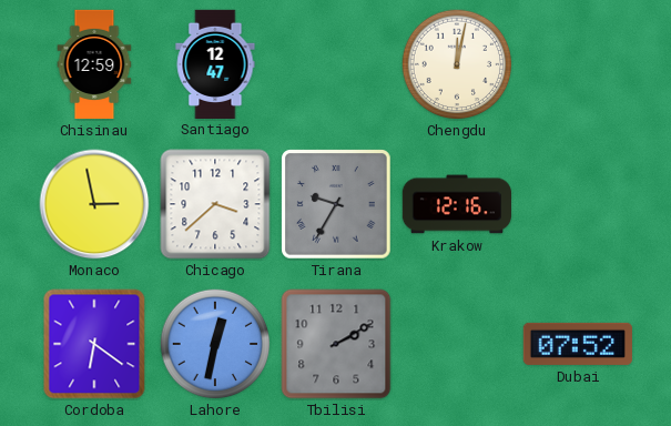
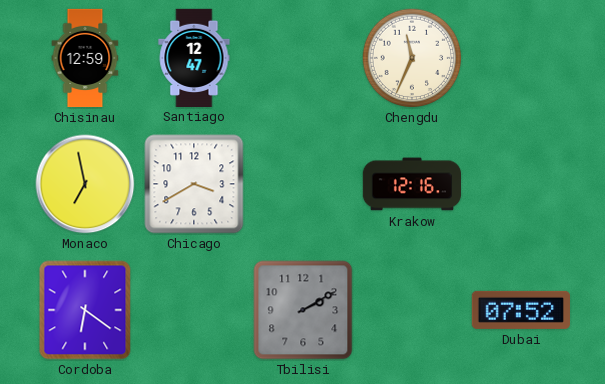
Chengdu: 12:02 -> 11:34
Monaco: 2:58 -> 6:58
Chicago: 3:38 -> 3:40
Tirana: 9:35 -> none
Lahore: 12:32 -> none
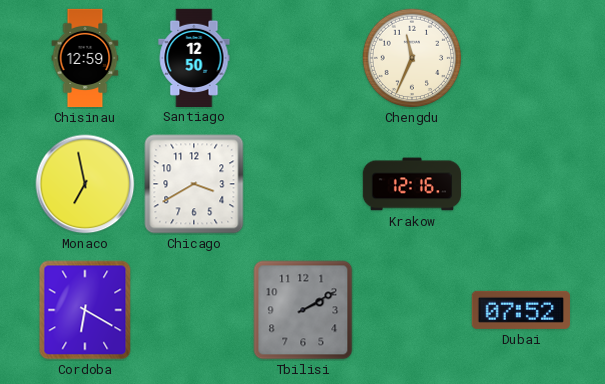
Santiago: 12:47 -> 12:50
Cordoba: 6:21 -> 6:20
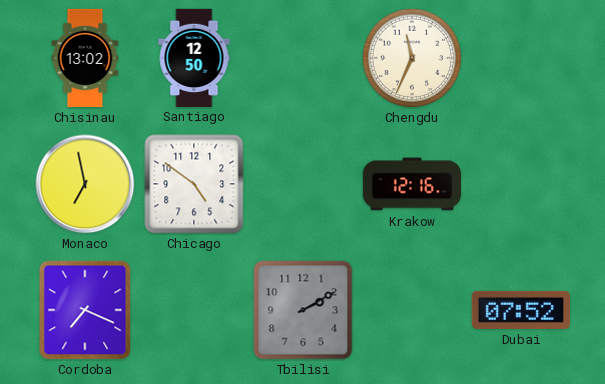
Chisinau: 12:59 -> 13:02
Chicago: 3:40 -> 4:51
Cordoba: 6:20 -> 7:19
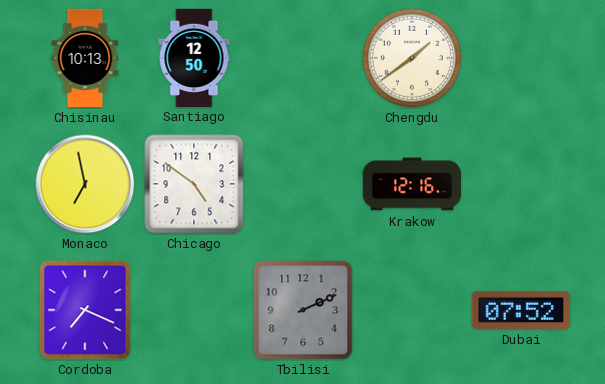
Chisinau: 13:02 -> 10:13
Chengdu: 11:34 -> 1:39
Tbilisi: 2:10 -> 2:11
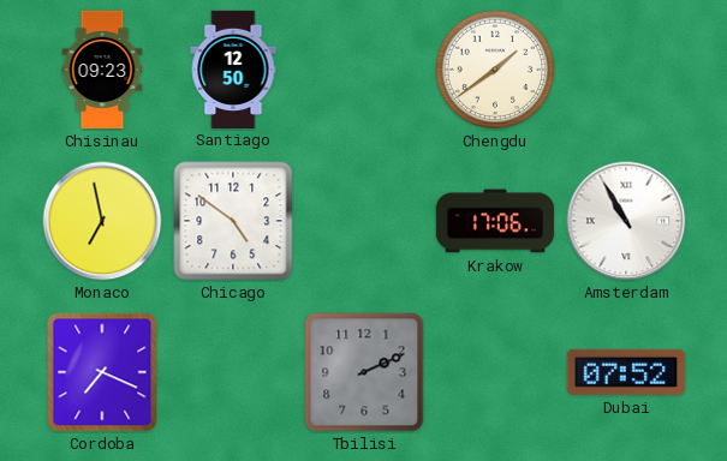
Chisinau: 10:13 -> 09:23
Krakow: 12:16 -> 17:06
Amsterdam: none -> 10:55
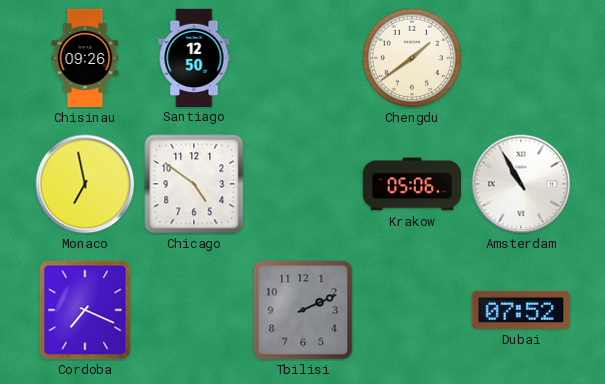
Chisinau: 09:23 -> 09:26
Krakow: 17:06 -> 05:06
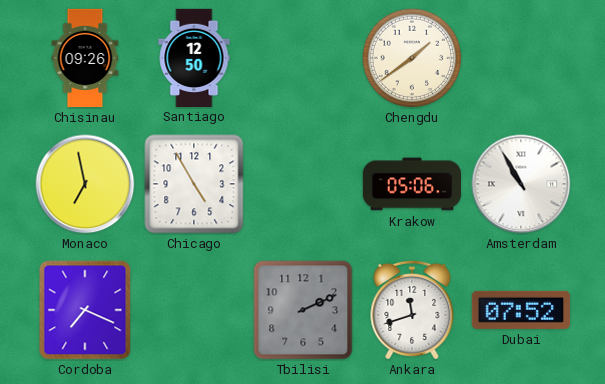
Chicago: 4:51 -> 4:55
Ankara: none -> 11:42
